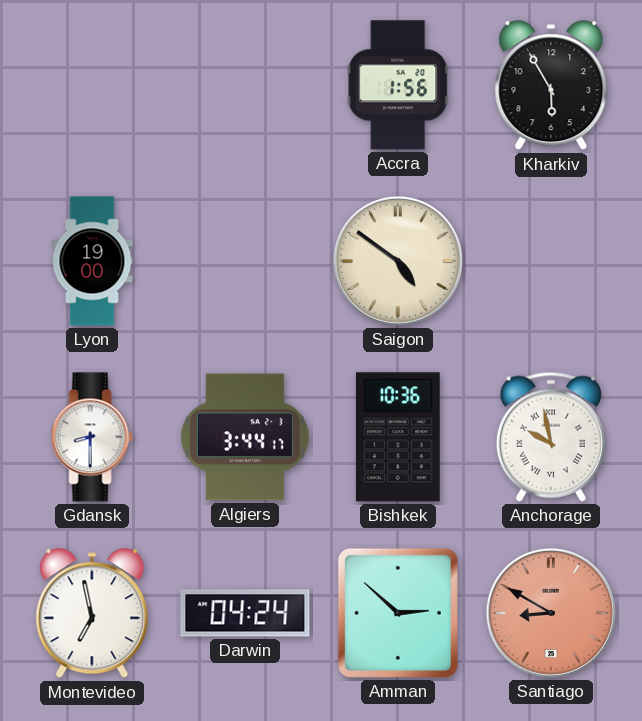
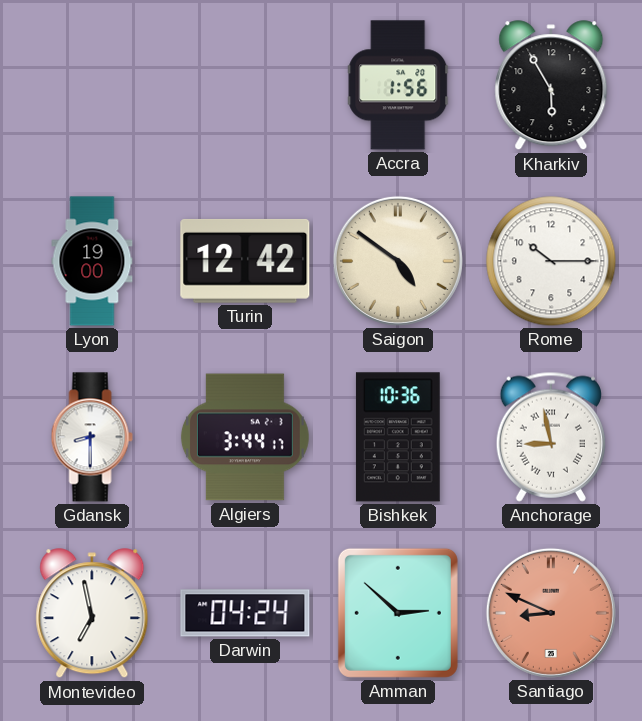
Turin: none -> 12:42
Rome: none -> 10:15
Anchorage: 9:58 -> 8:58
Santiago: 8:50 -> 8:49
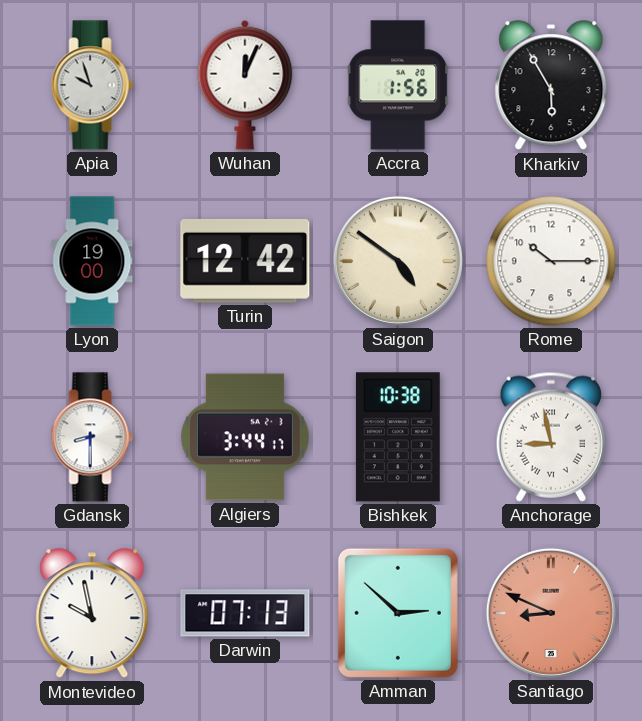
Apia: none -> 9:57
Wuhan: none -> 12:04
Bishkek: 10:36 -> 10:38
Montevideo: 6:58 -> 9:58
Darwin: 04:24 -> 07:13
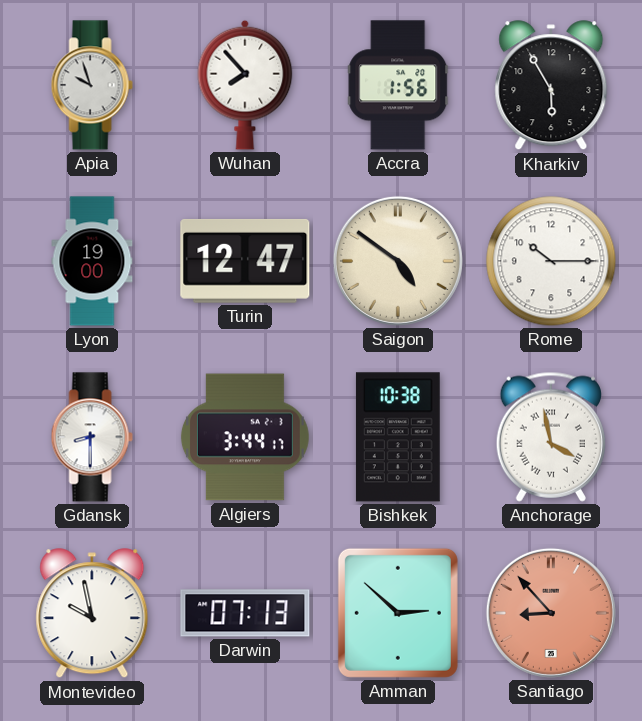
Wuhan: 12:04 -> 7:53
Turin: 12:42 -> 12:47
Anchorage: 8:58 -> 3:58
Santiago: 8:49 -> 8:53
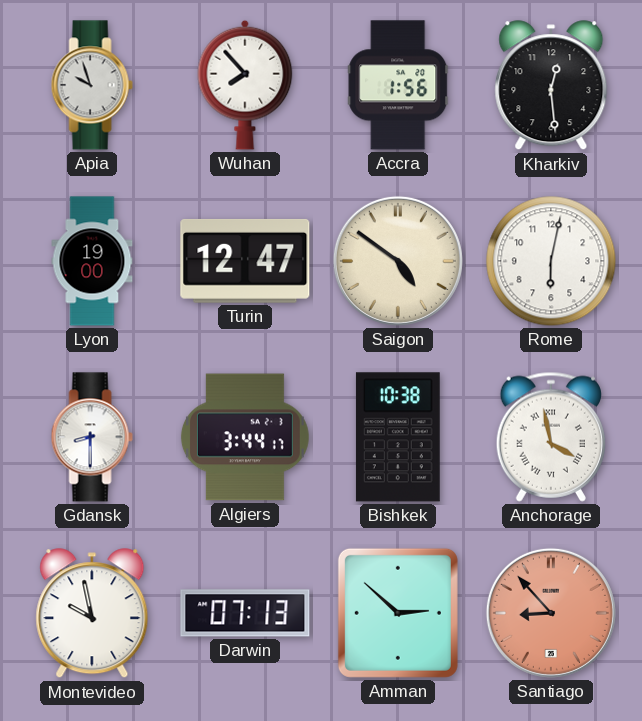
Kharkiv: 5:55 -> 12:29
Rome: 10:15 -> 6:02
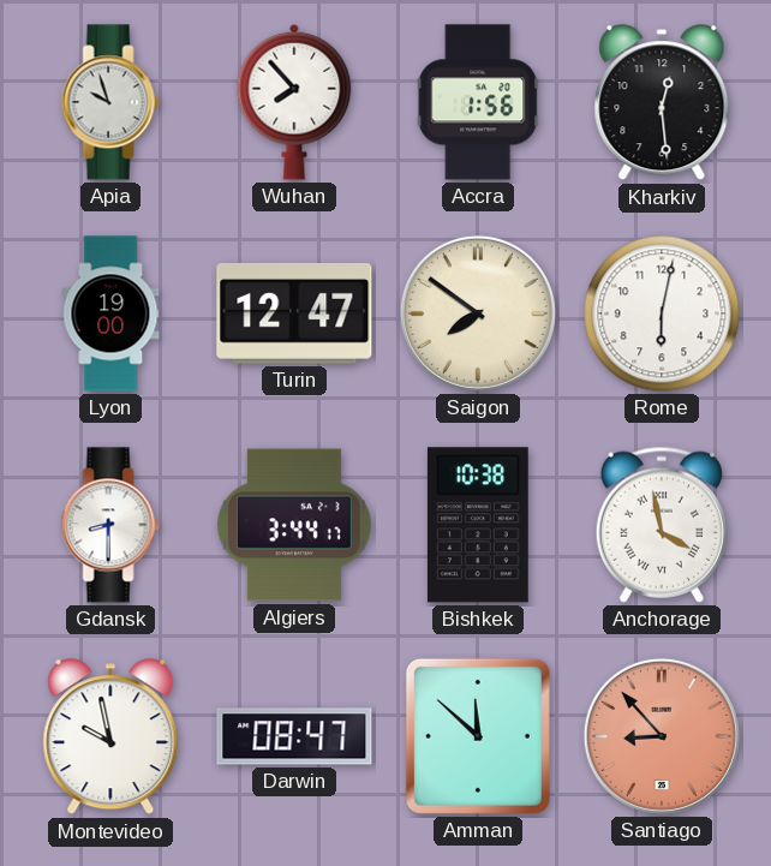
Saigon: 4:51 -> 7:51
Darwin: 07:13 -> 08:47
Amman: 2:52 -> 11:52
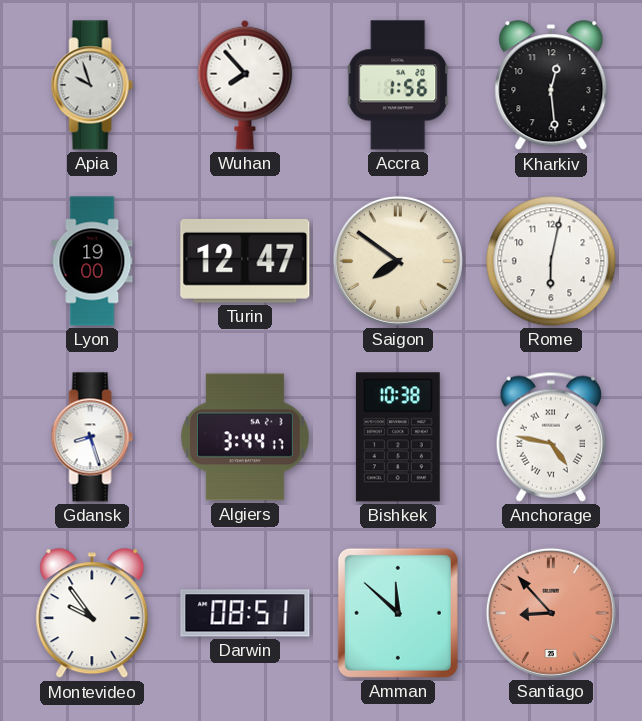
Gdansk: 8:30 -> 8:27
Anchorage: 3:58 -> 4:47
Montevideo: 9:58 -> 9:54
Darwin: 08:47 -> 08:51
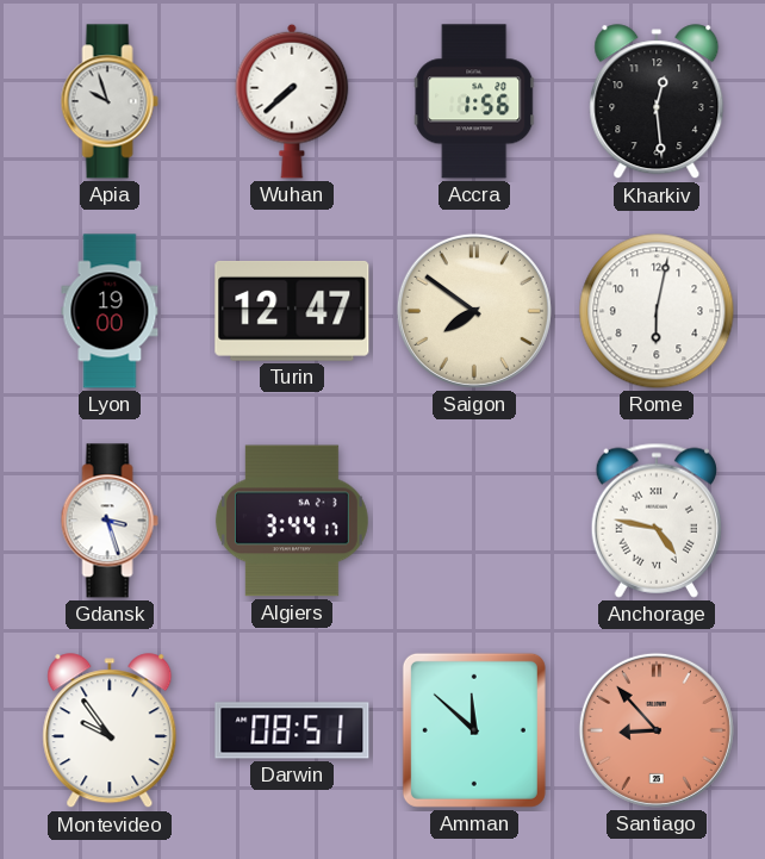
Wuhan: 7:53 -> 7:38
Gdansk: 8:27 -> 3:27
Bishkek: 10:38 -> none
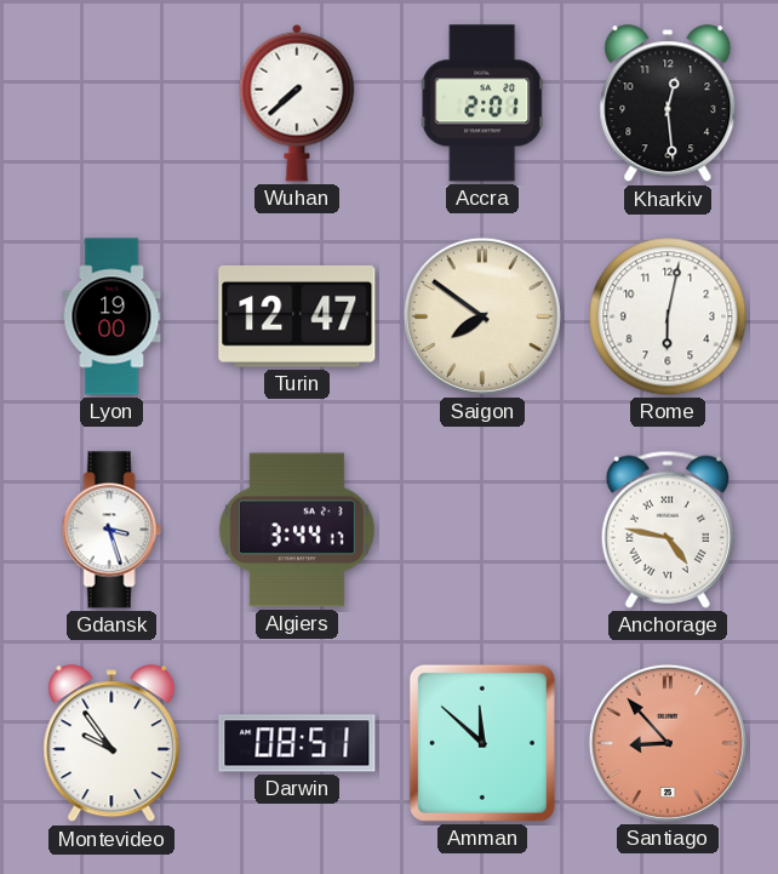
Apia: 9:57 -> none
Accra: 1:56 -> 2:01
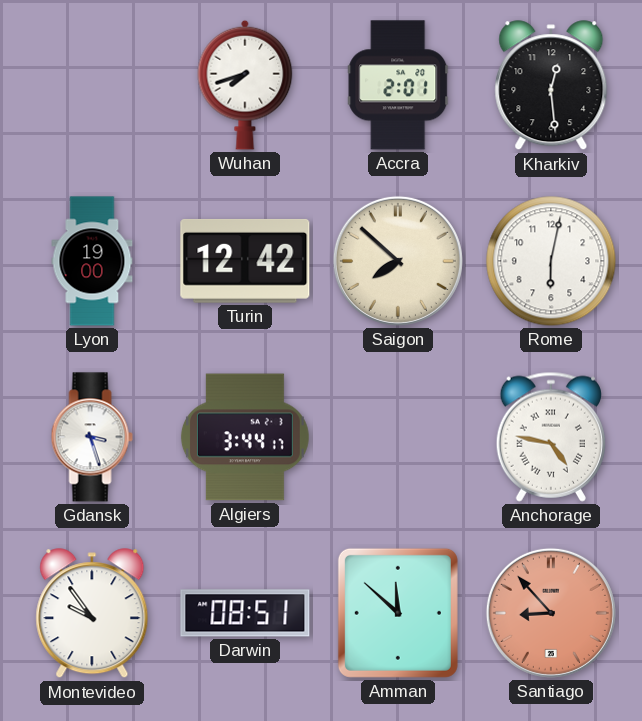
Wuhan: 7:38 -> 7:42
Turin: 12:47 -> 12:42
Saigon: 7:51 -> 7:52
